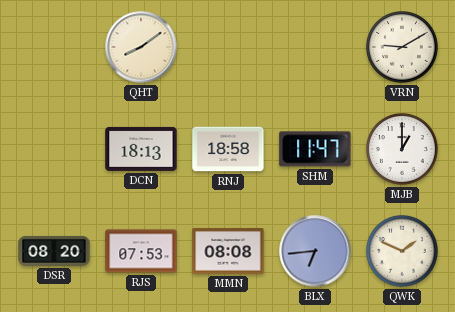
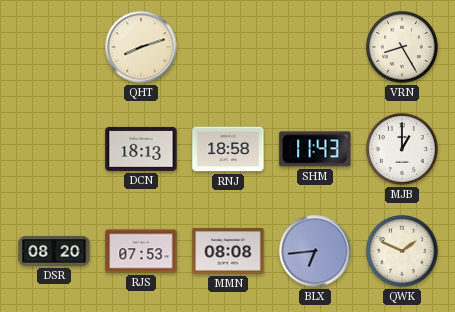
QHT: 8:09 -> 8:12
VRN: 9:10 -> 8:25
SHM: 11:47 -> 11:43
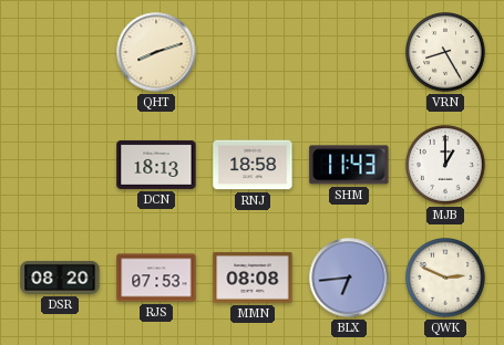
QWK: 1:49 -> 2:49
